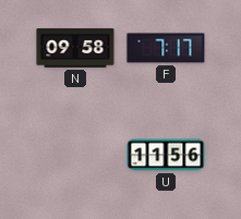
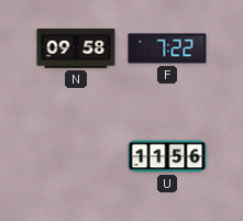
F: 7:17 -> 7:22
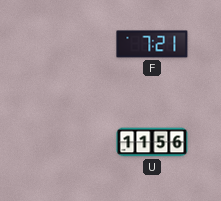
N: 09:58 -> none
F: 7:22 -> 7:21
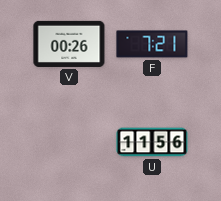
V: none -> 00:26
